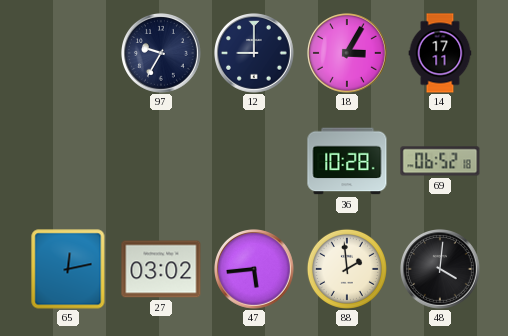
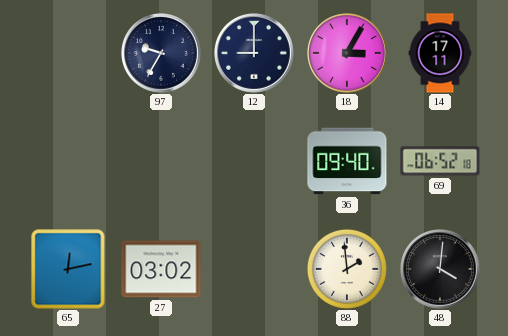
36: 10:28 -> 09:40
47: 5:44 -> none
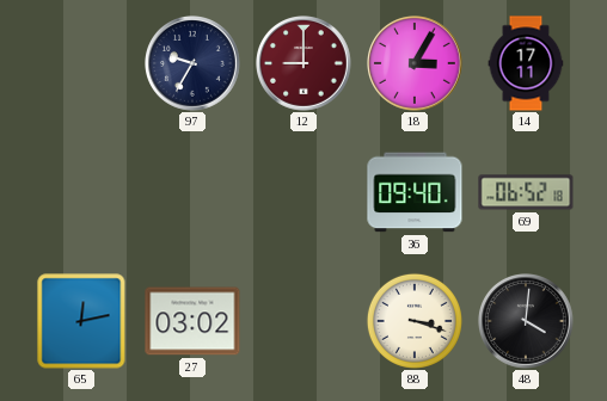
12 dial: navy -> burgundy
88: 1:59 -> 3:18
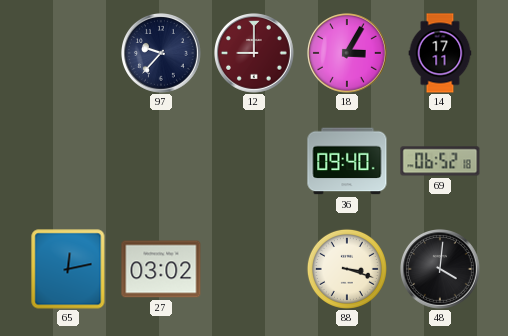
97: 9:35 -> 9:37
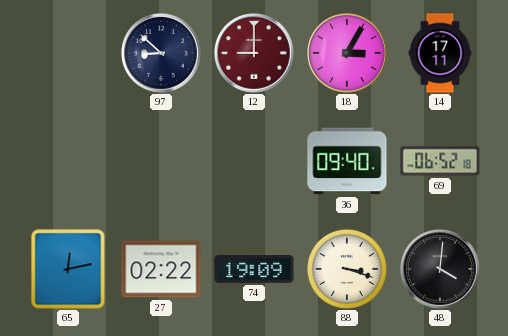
97: 9:37 -> 8:52
27: 03:02 -> 02:22
74: none -> 19:09
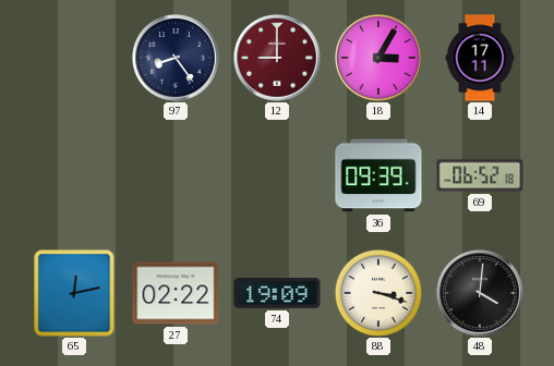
97: 8:52 -> 8:24
36: 09:40 -> 09:39
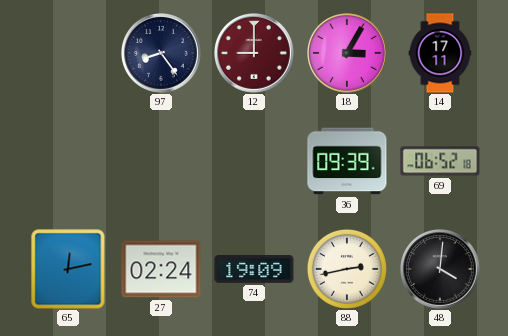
27: 02:22 -> 02:24
88: 3:18 -> 2:43
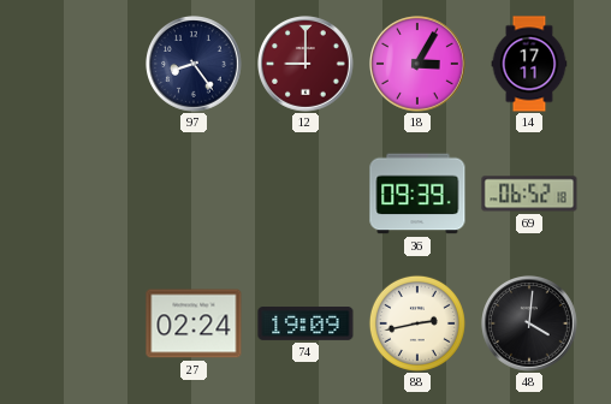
65: 12:13 -> none
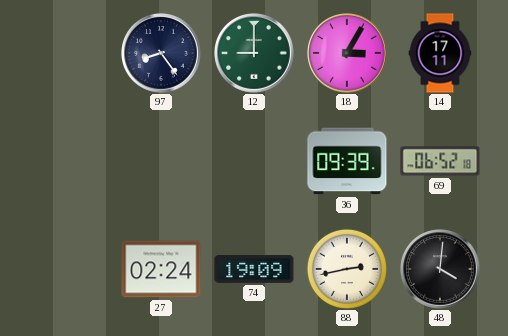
12 dial: burgundy -> green
